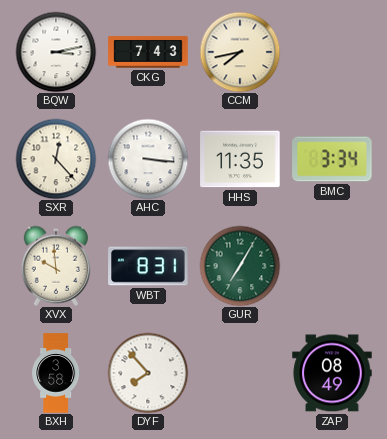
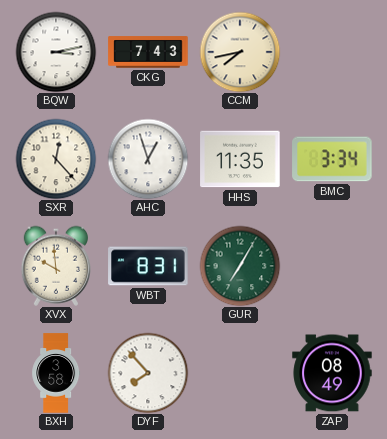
AHC: 3:16 -> 12:57
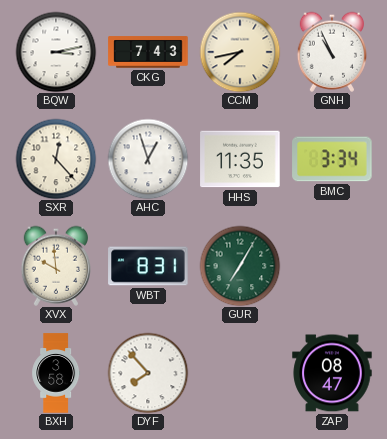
GNH: none -> 10:56
ZAP: 08:49 -> 08:47
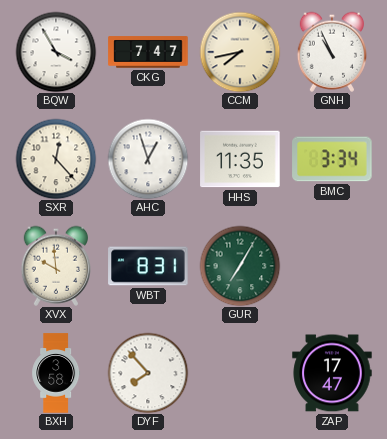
BQW: 3:13 -> 3:55
CKG: 7:43 -> 7:47
ZAP: 08:47 -> 17:47
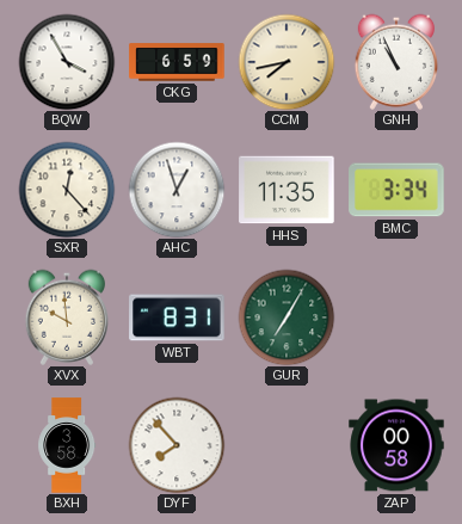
CKG: 7:47 -> 6:59
ZAP: 17:47 -> 00:58
